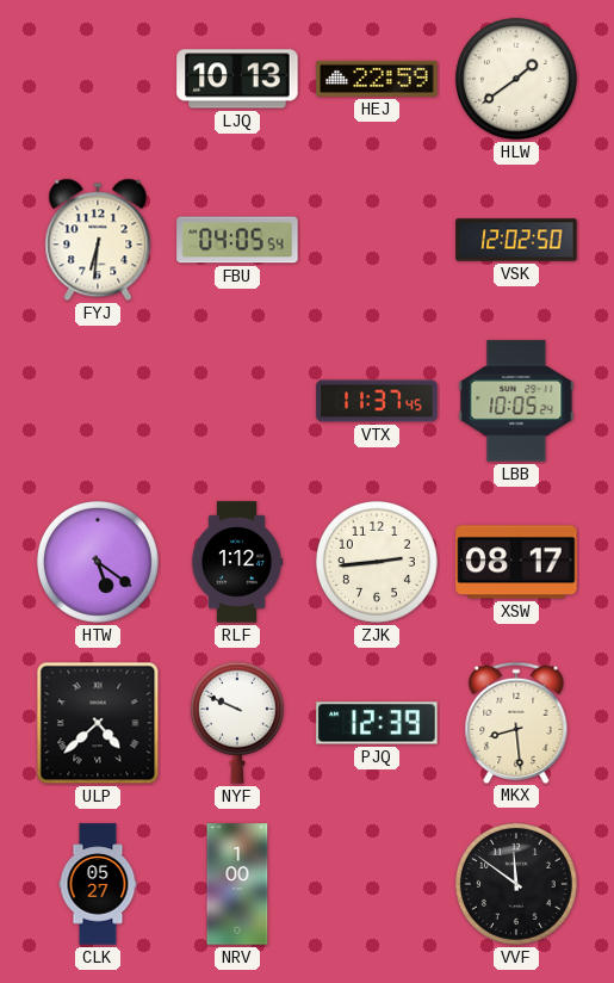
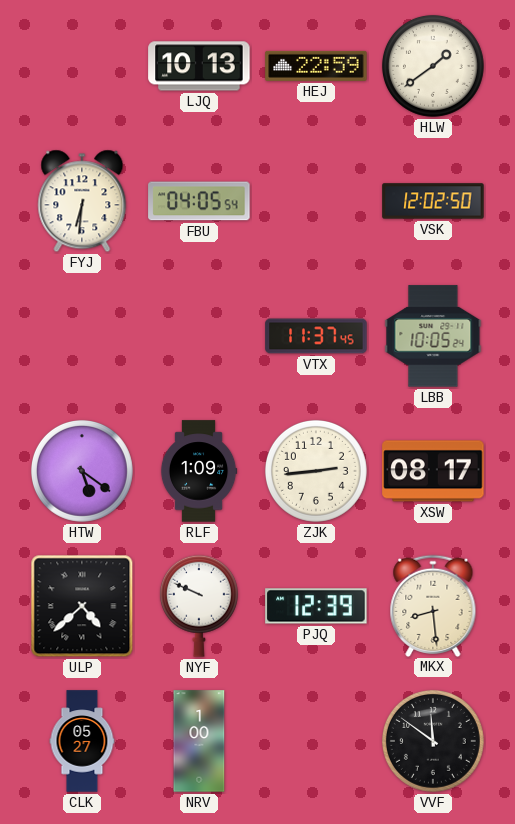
RLF: 1:12 -> 1:09
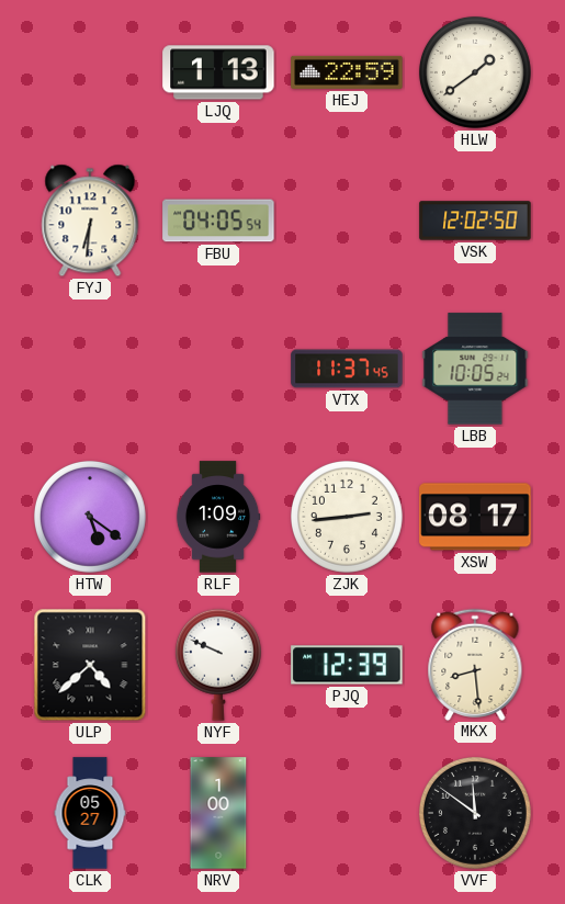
LJQ: 10:13 -> 1:13
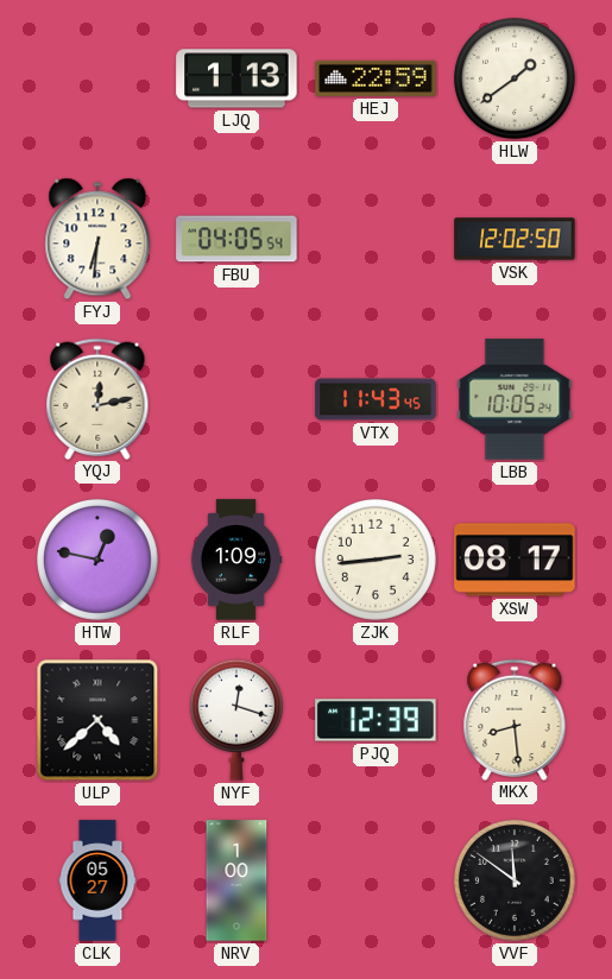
YQJ: none -> 12:13
VTX: 11:37 -> 11:43
HTW: 5:21 -> 12:47
NYF: 9:49 -> 12:18
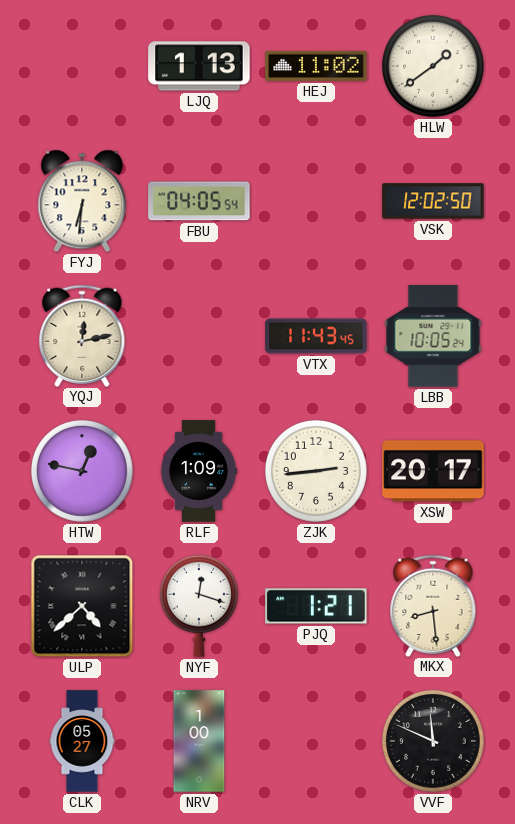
HEJ: 22:59 -> 11:02
XSW: 08:17 -> 20:17
PJQ: 12:39 -> 1:21
VVF: 11:51 -> 11:49
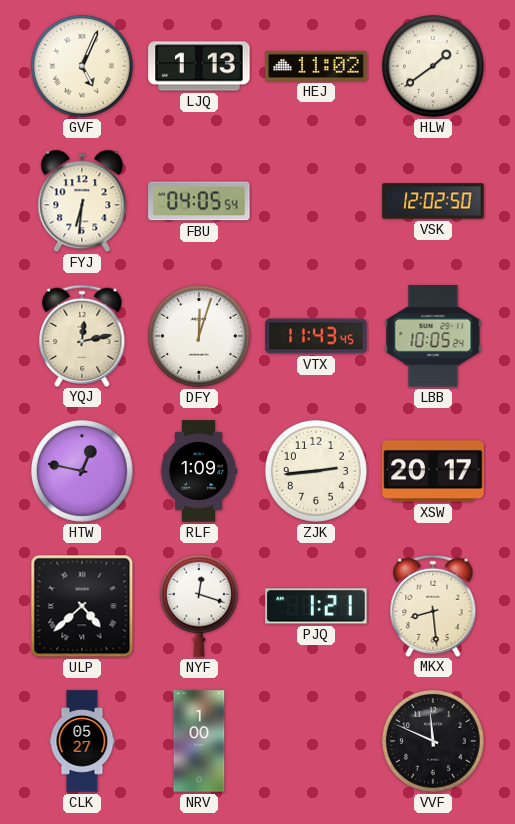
GVF: none -> 5:04
DFY: none -> 12:03
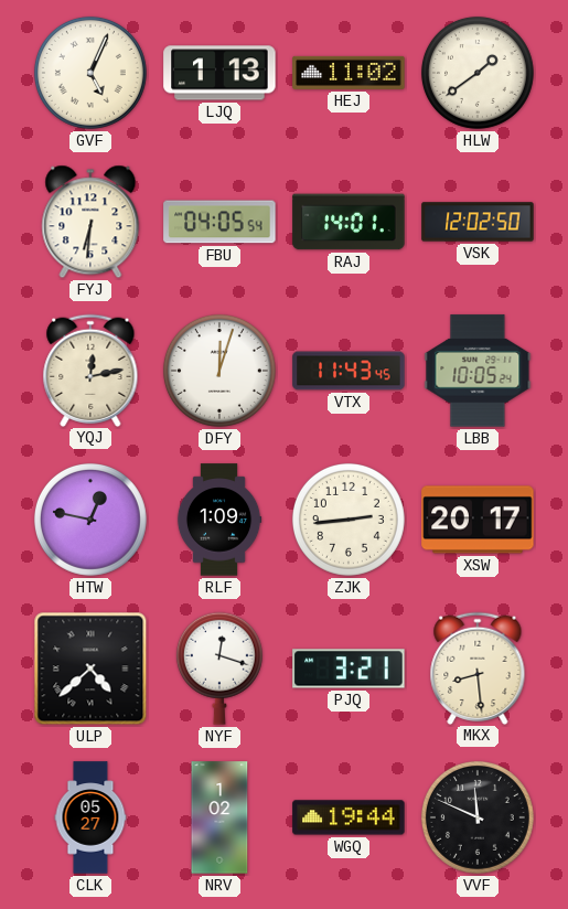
RAJ: none -> 14:01
PJQ: 1:21 -> 3:21
NRV: 1:00 -> 1:02
WGQ: none -> 19:44
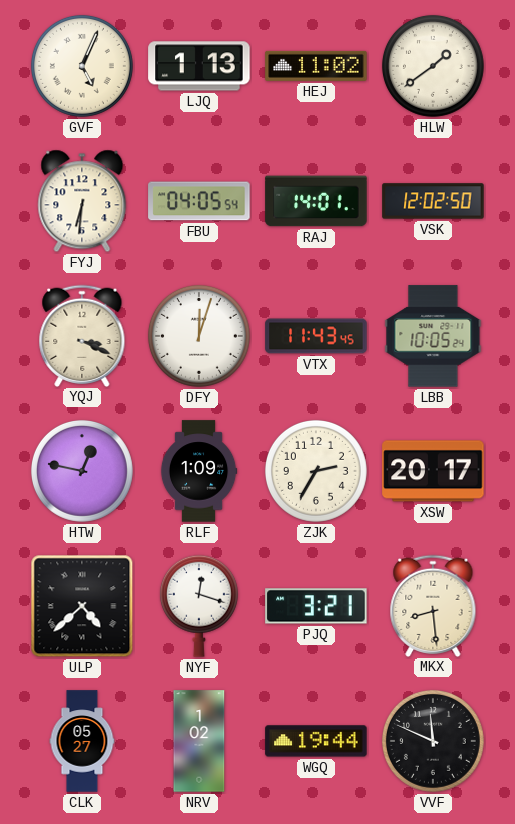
YQJ: 12:13 -> 3:19
ZJK: 2:44 -> 2:35
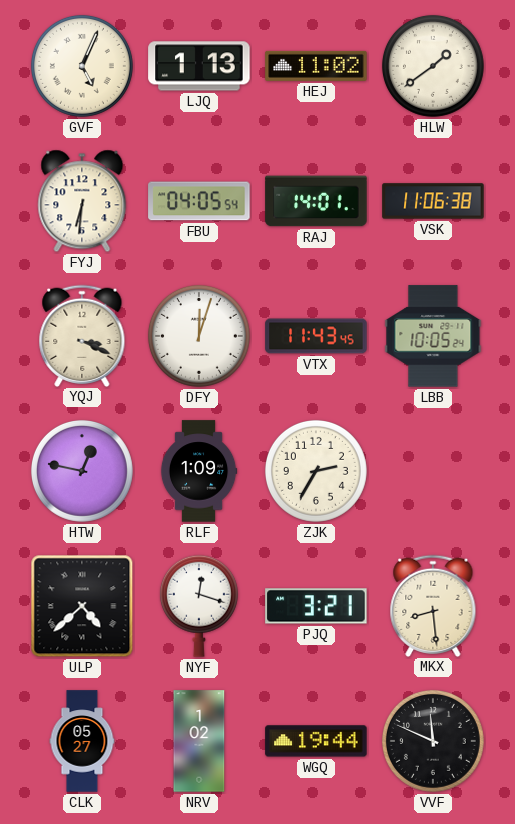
VSK: 12:02 -> 11:06
XSW: 20:17 -> none
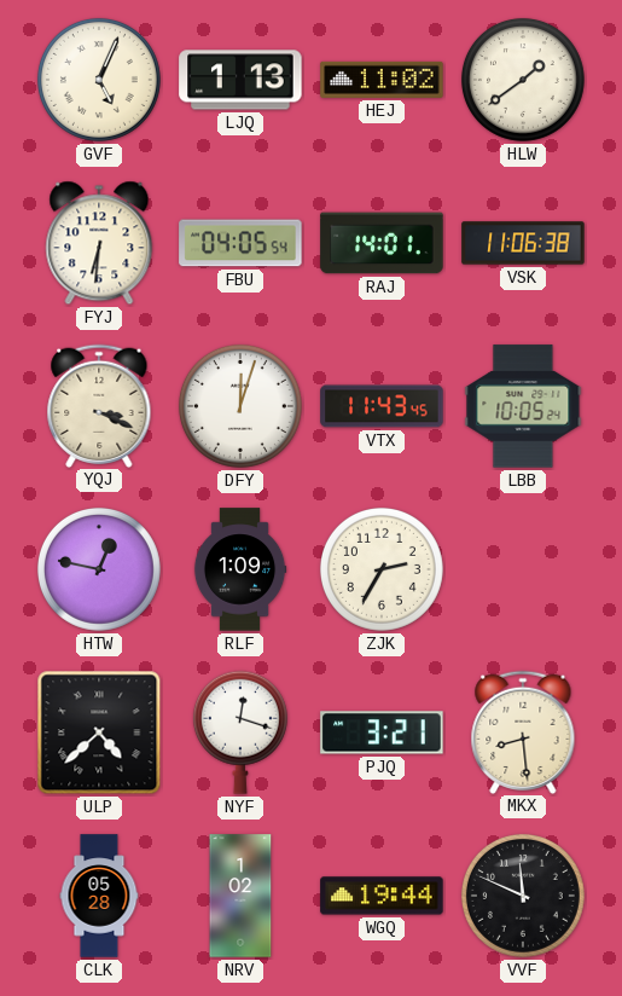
CLK: 05:27 -> 05:28
